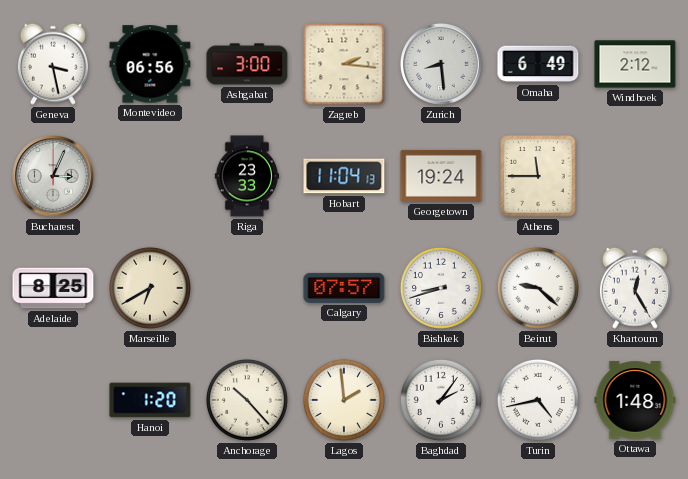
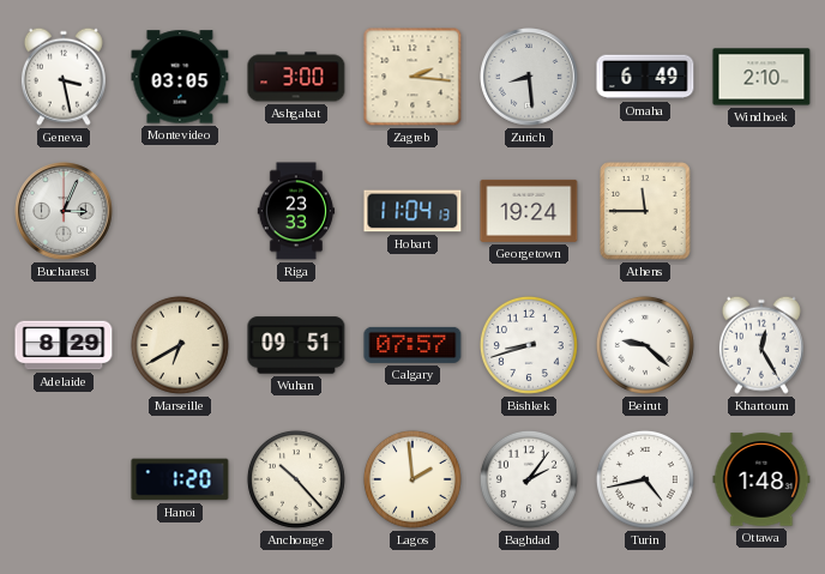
Montevideo: 06:56 -> 03:05
Windhoek: 2:12 -> 2:10
Adelaide: 8:25 -> 8:29
Wuhan: none -> 09:51
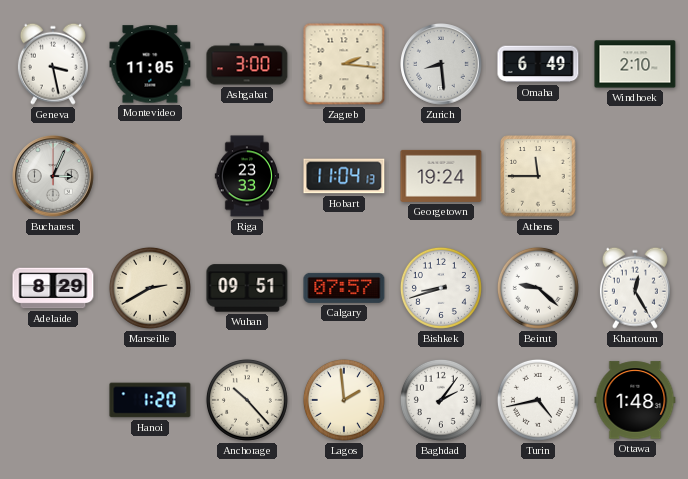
Montevideo: 03:05 -> 11:05
Marseille: 6:40 -> 2:40
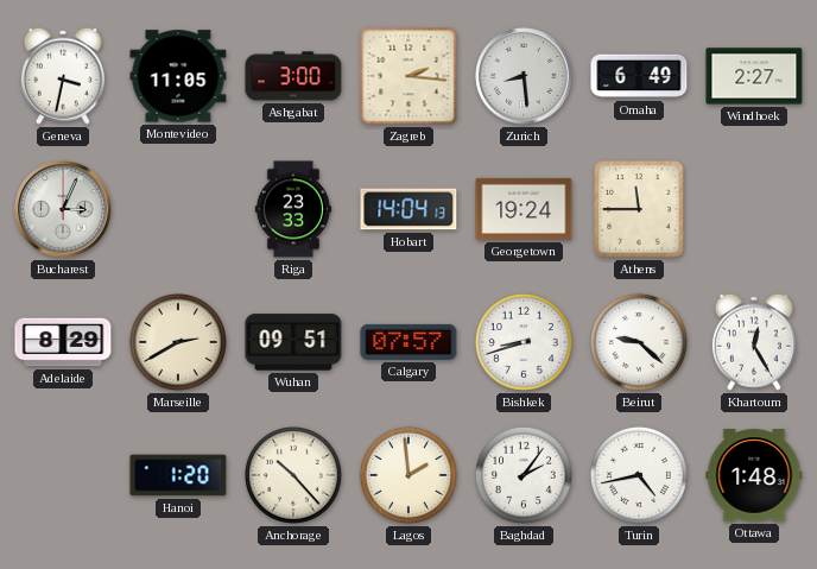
Geneva: 3:28 -> 3:32
Windhoek: 2:10 -> 2:27
Hobart: 11:04 -> 14:04
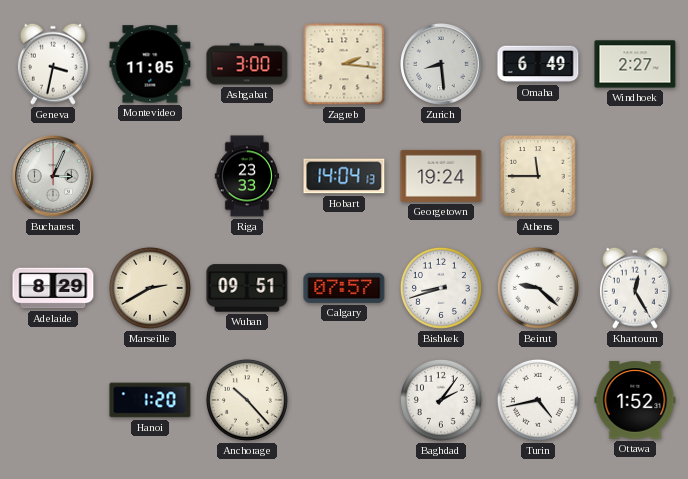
Lagos: 1:59 -> none
Ottawa: 1:48 -> 1:52
